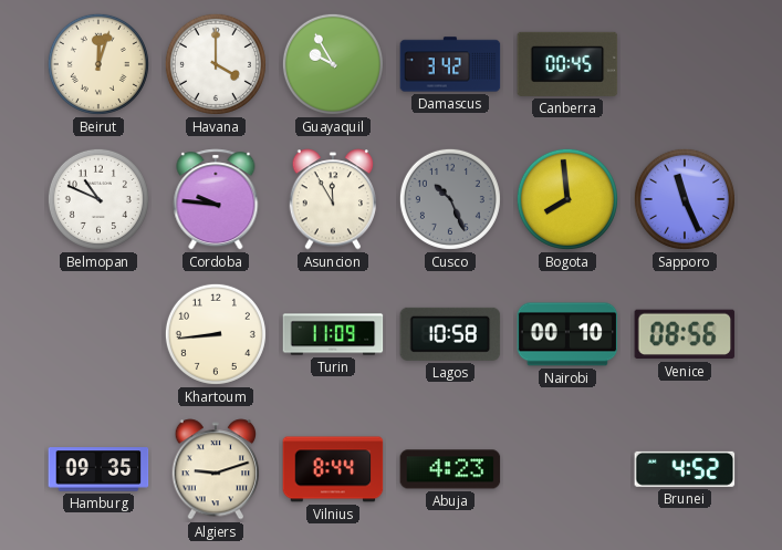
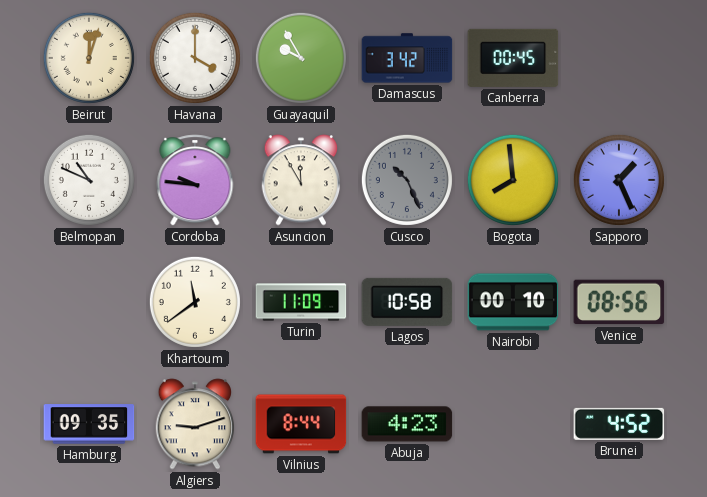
Sapporo: 11:26 -> 1:26
Khartoum: 8:44 -> 11:39
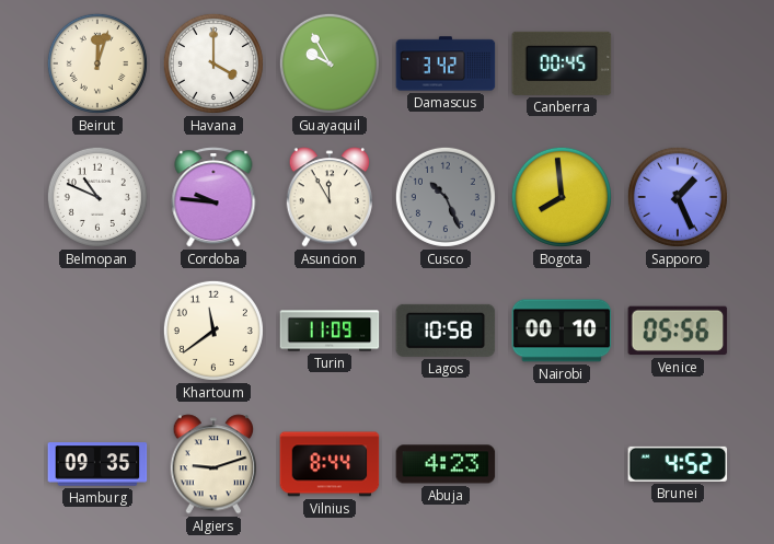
Venice: 08:56 -> 05:56
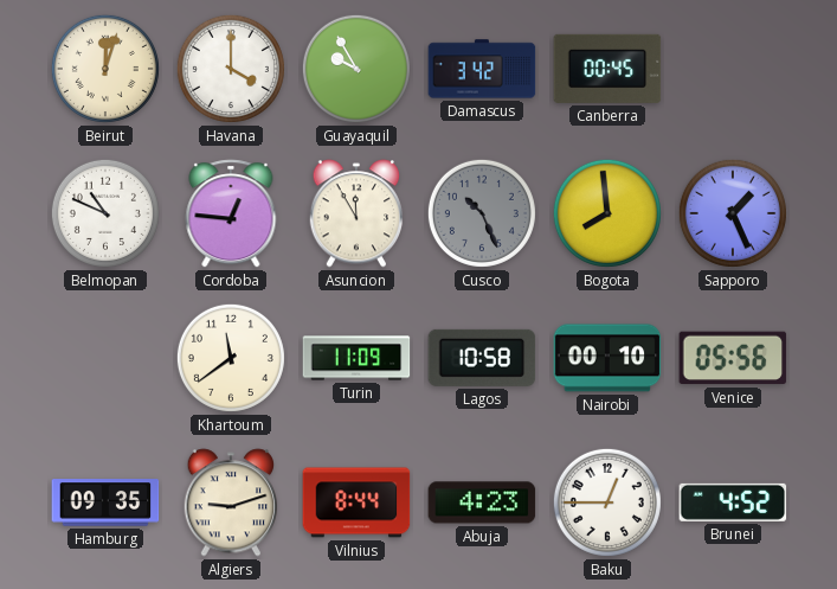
Cordoba: 9:46 -> 12:46
Baku: none -> 12:45
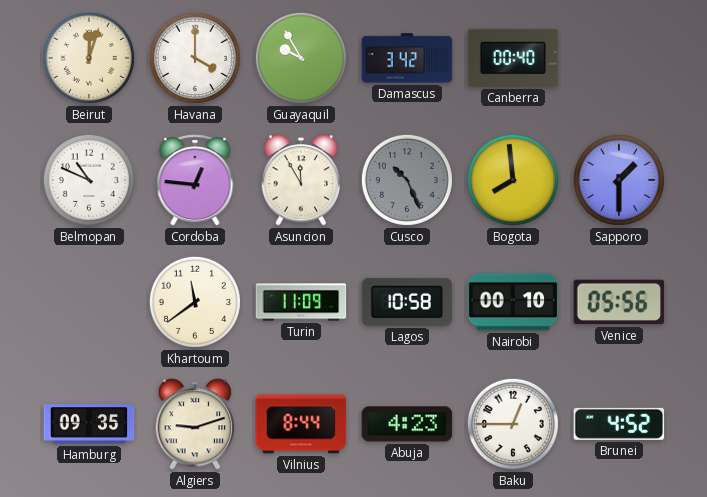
Canberra: 00:45 -> 00:40
Sapporo: 1:26 -> 1:30
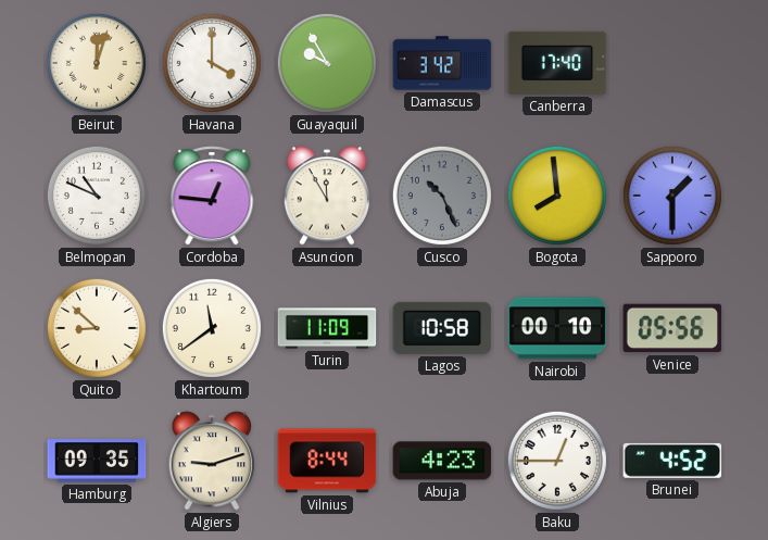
Canberra: 00:40 -> 17:40
Quito: none -> 8:52
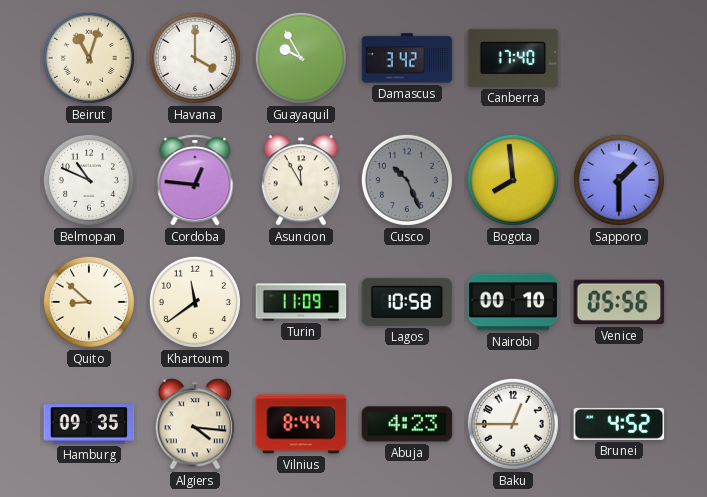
Beirut: 12:03 -> 11:03
Algiers: 9:12 -> 4:16
